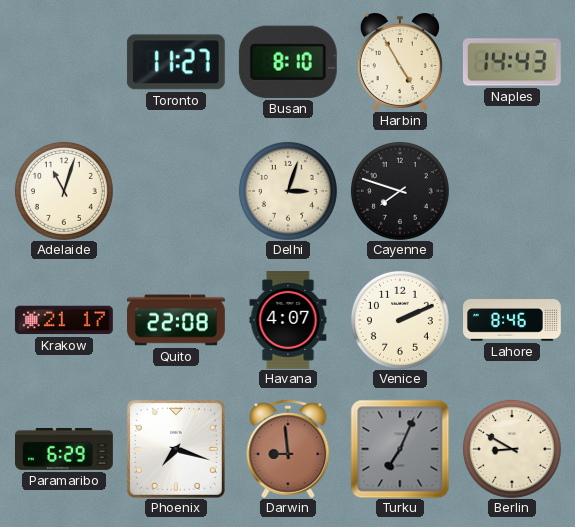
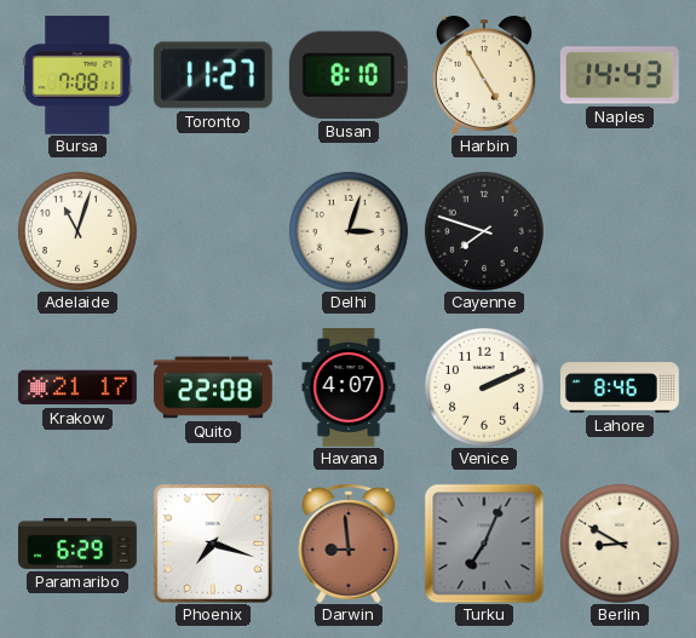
Bursa: none -> 7:08
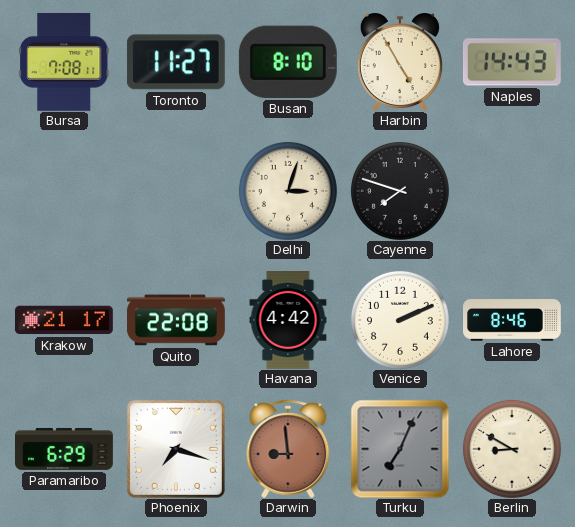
Adelaide: 11:03 -> none
Havana: 4:07 -> 4:42
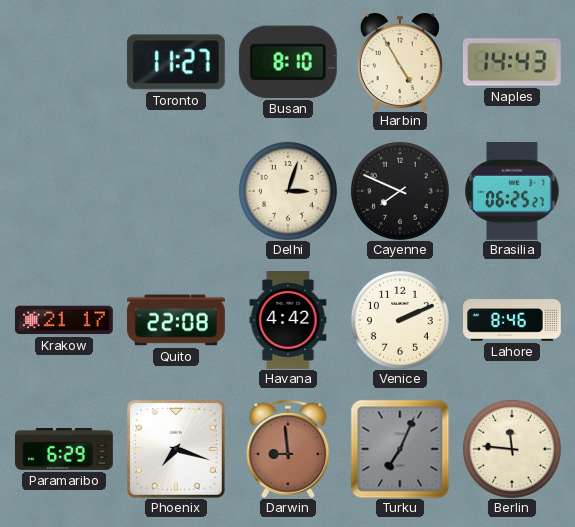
Bursa: 7:08 -> none
Cayenne: 7:48 -> 7:49
Brasilia: none -> 06:25
Berlin: 8:50 -> 11:46
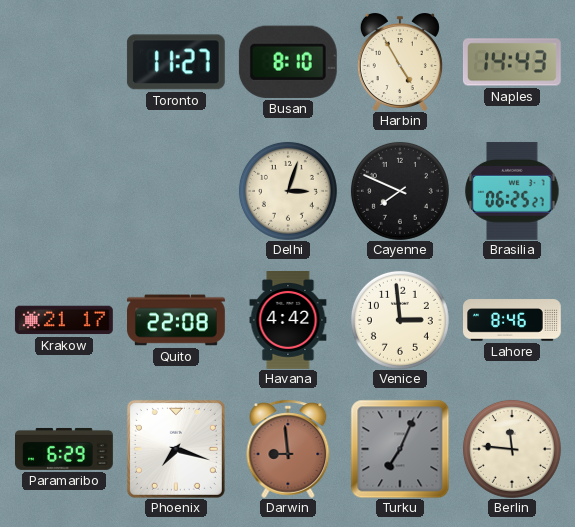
Venice: 2:11 -> 2:59
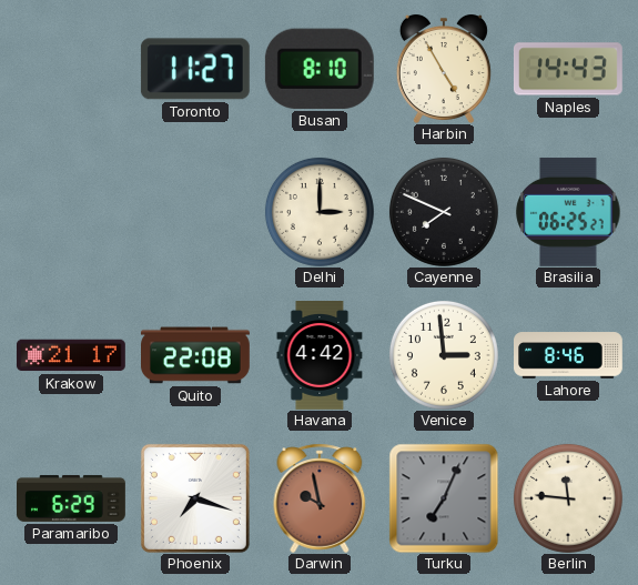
Delhi: 3:03 -> 3:00
Darwin: 8:59 -> 9:58
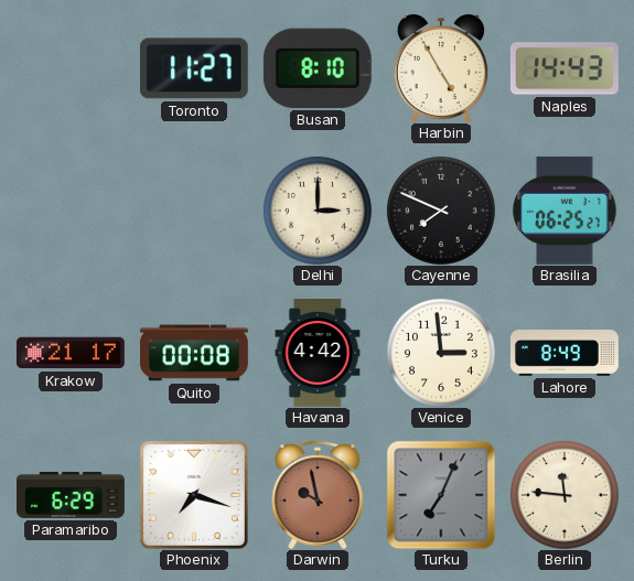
Quito: 22:08 -> 00:08
Lahore: 8:46 -> 8:49
